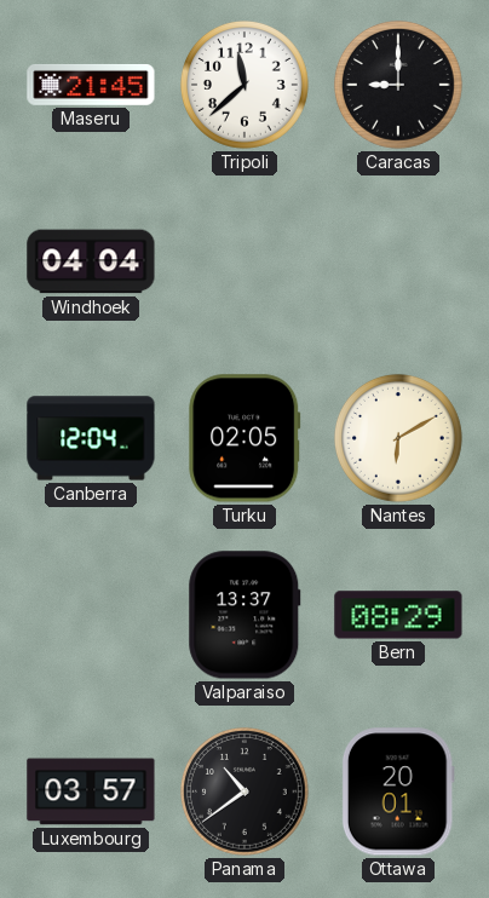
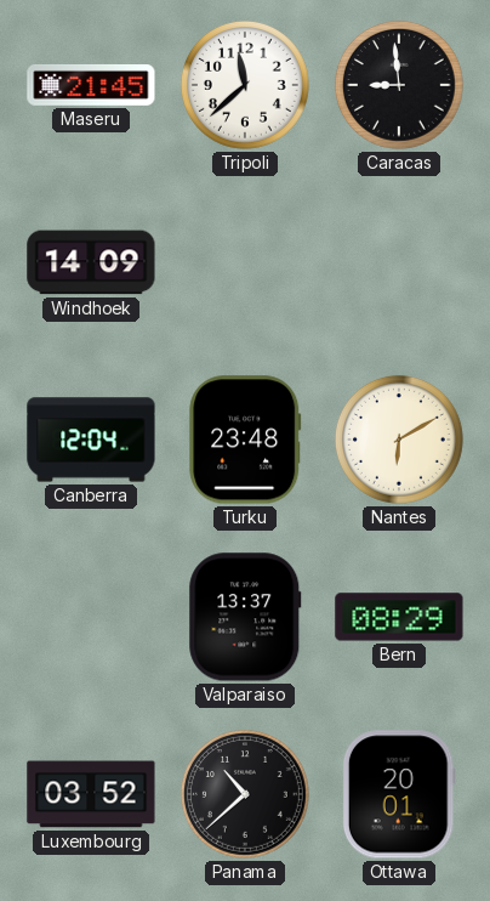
Caracas: 9:00 -> 8:59
Windhoek: 04:04 -> 14:09
Turku: 02:05 -> 23:48
Luxembourg: 03:57 -> 03:52
Panama: 10:39 -> 10:38
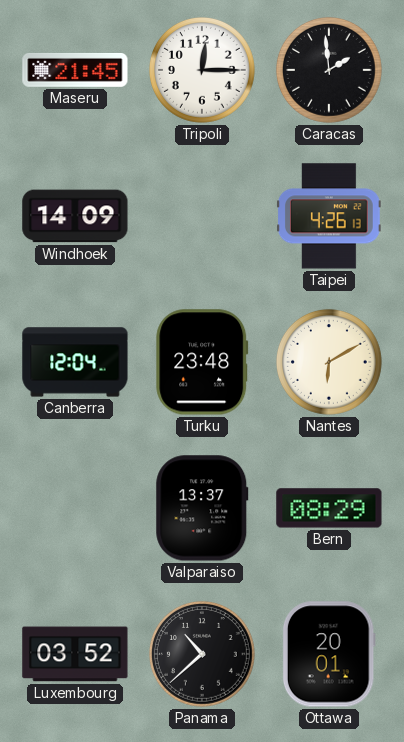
Tripoli: 11:38 -> 12:15
Caracas: 8:59 -> 1:59
Taipei: none -> 4:26
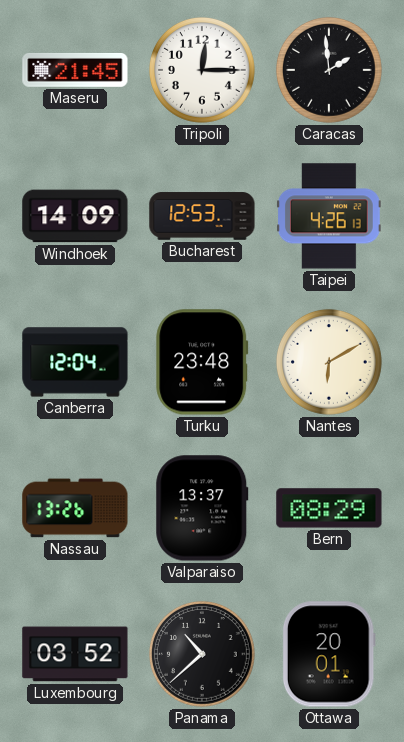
Bucharest: none -> 12:53
Nassau: none -> 13:26
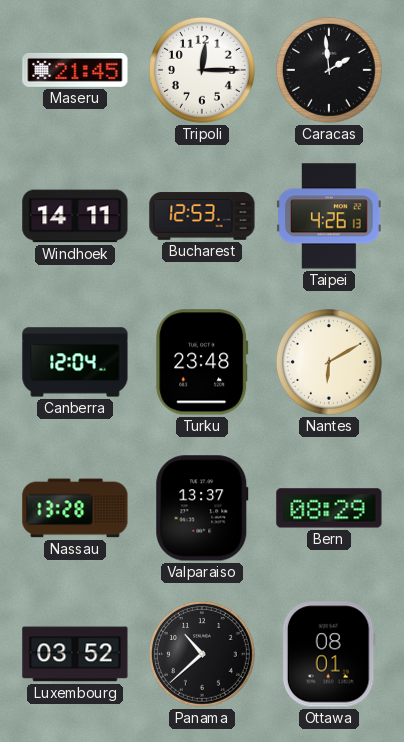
Windhoek: 14:09 -> 14:11
Nassau: 13:26 -> 13:28
Ottawa: 20:01 -> 08:01
